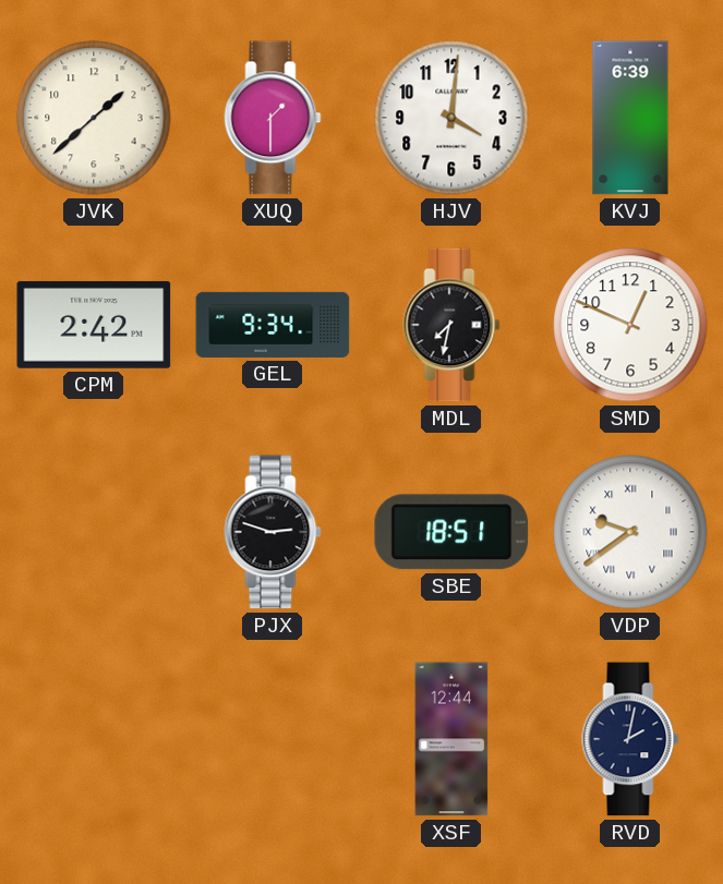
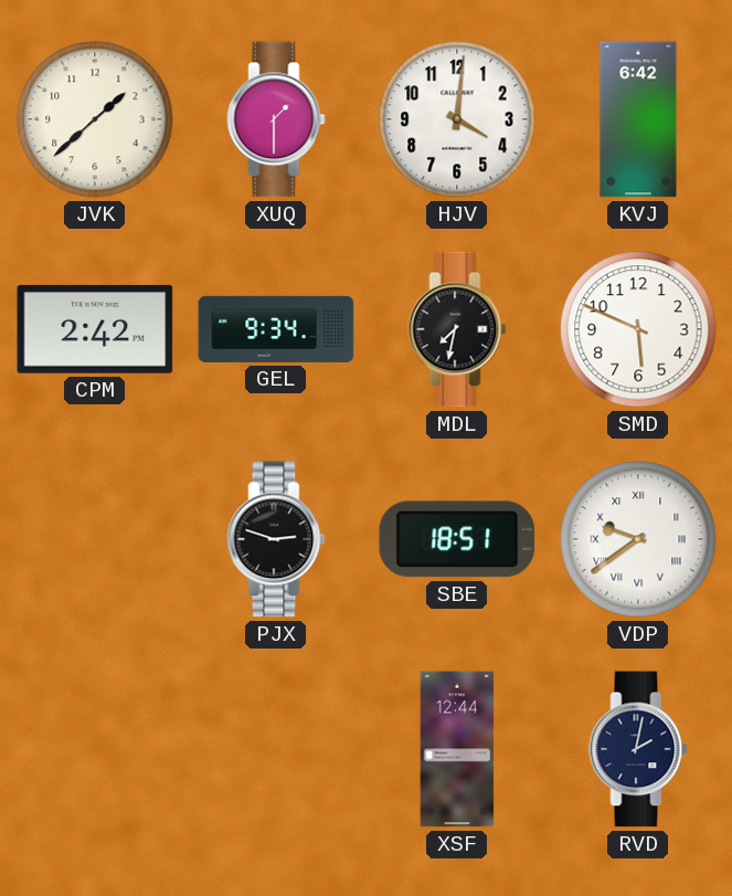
KVJ: 6:39 -> 6:42
SMD: 12:49 -> 5:49
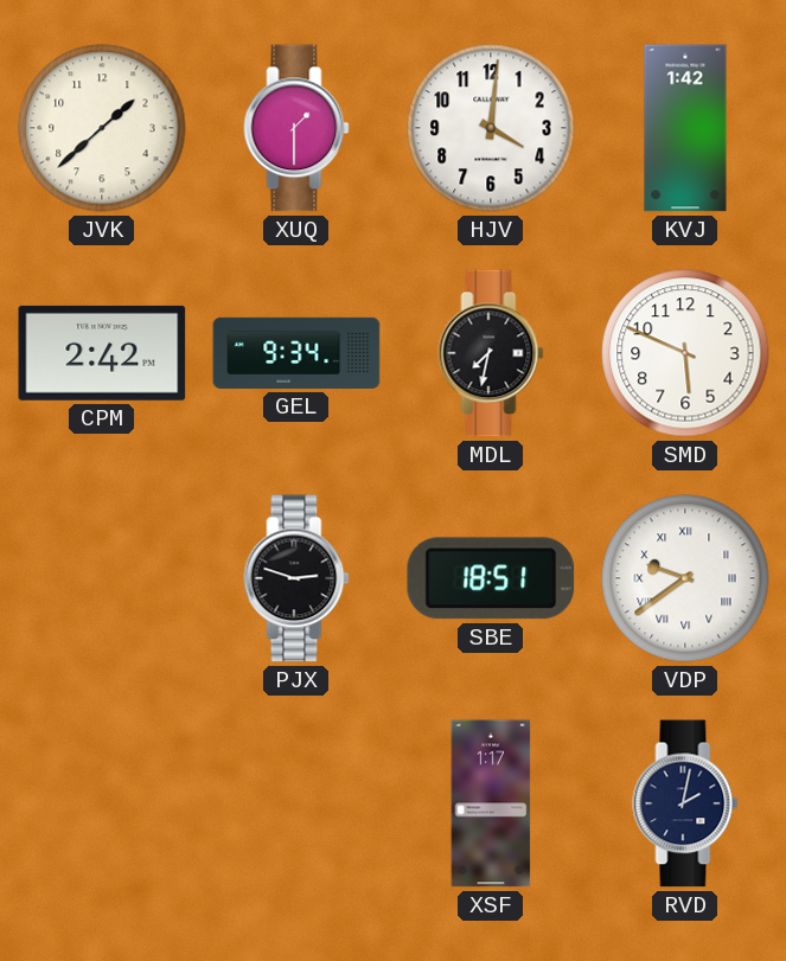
KVJ: 6:42 -> 1:42
XSF: 12:44 -> 1:17
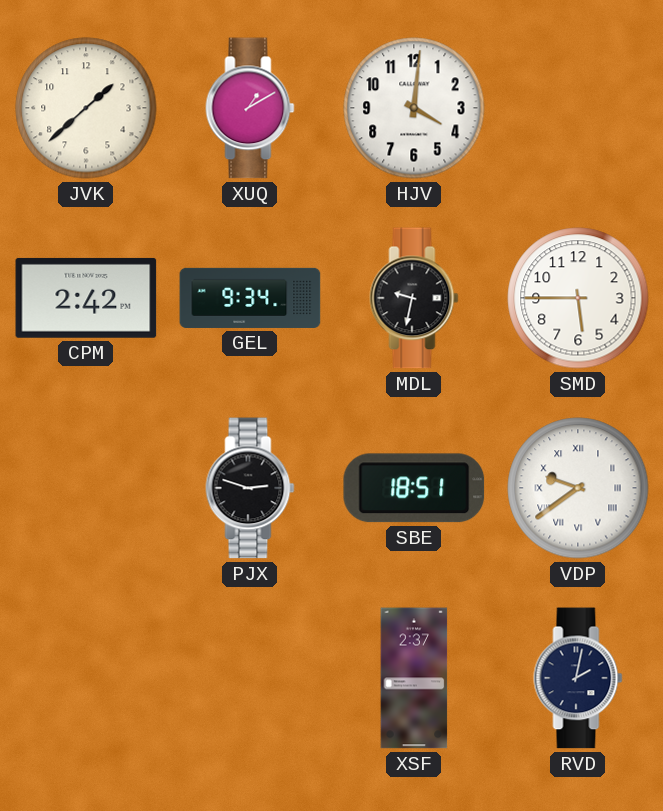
XUQ: 1:30 -> 1:10
KVJ: 1:42 -> none
MDL: 7:32 -> 9:32
SMD: 5:49 -> 5:45
XSF: 1:17 -> 2:37
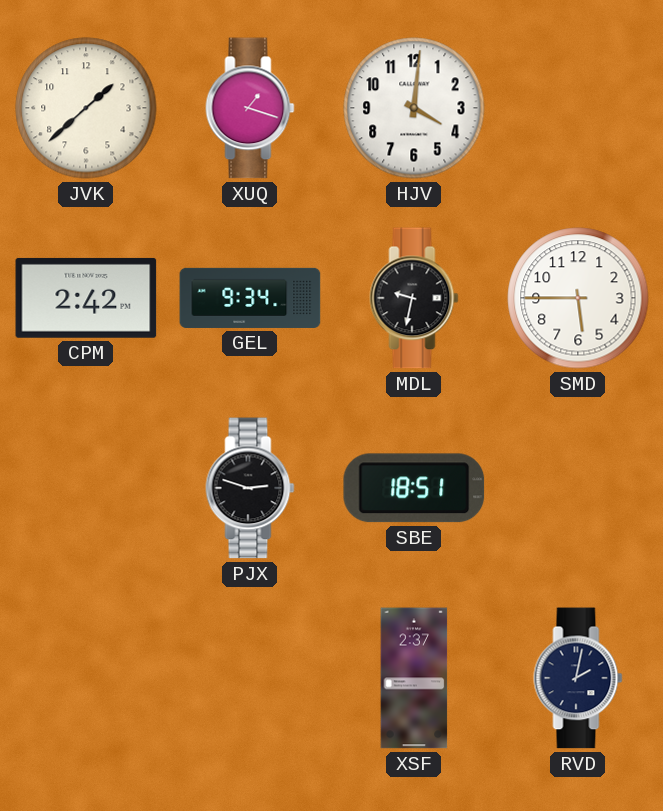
XUQ: 1:10 -> 1:18
VDP: 9:39 -> none
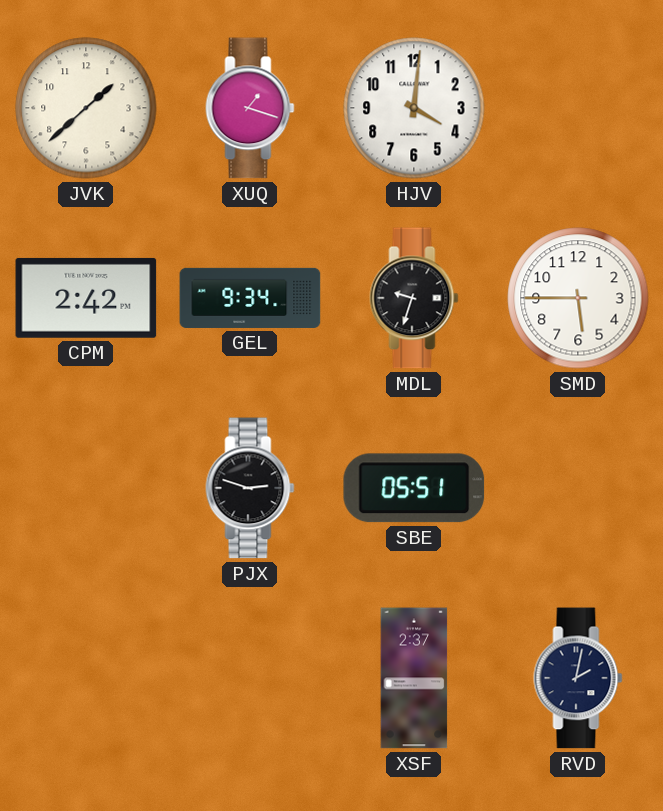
MDL: 9:32 -> 9:33
SBE: 18:51 -> 05:51
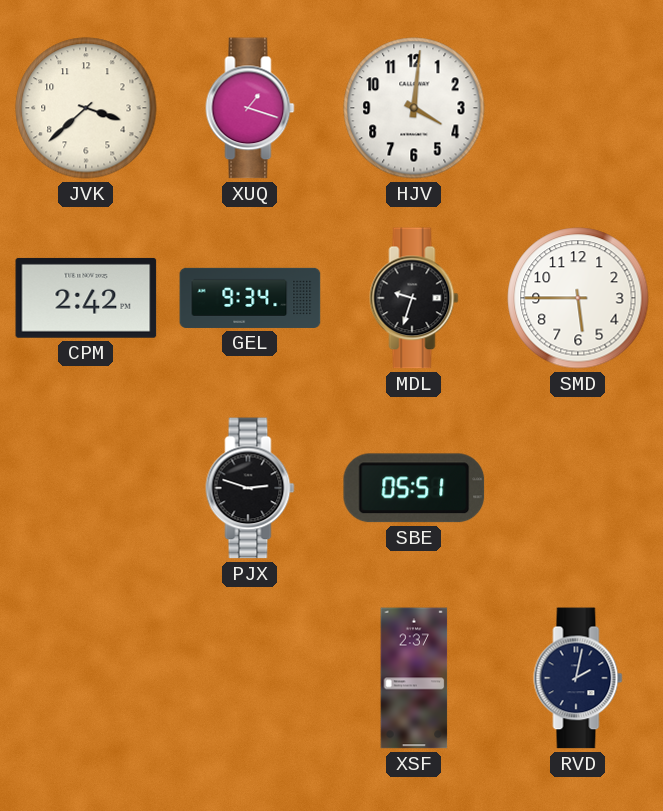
JVK: 1:38 -> 3:38
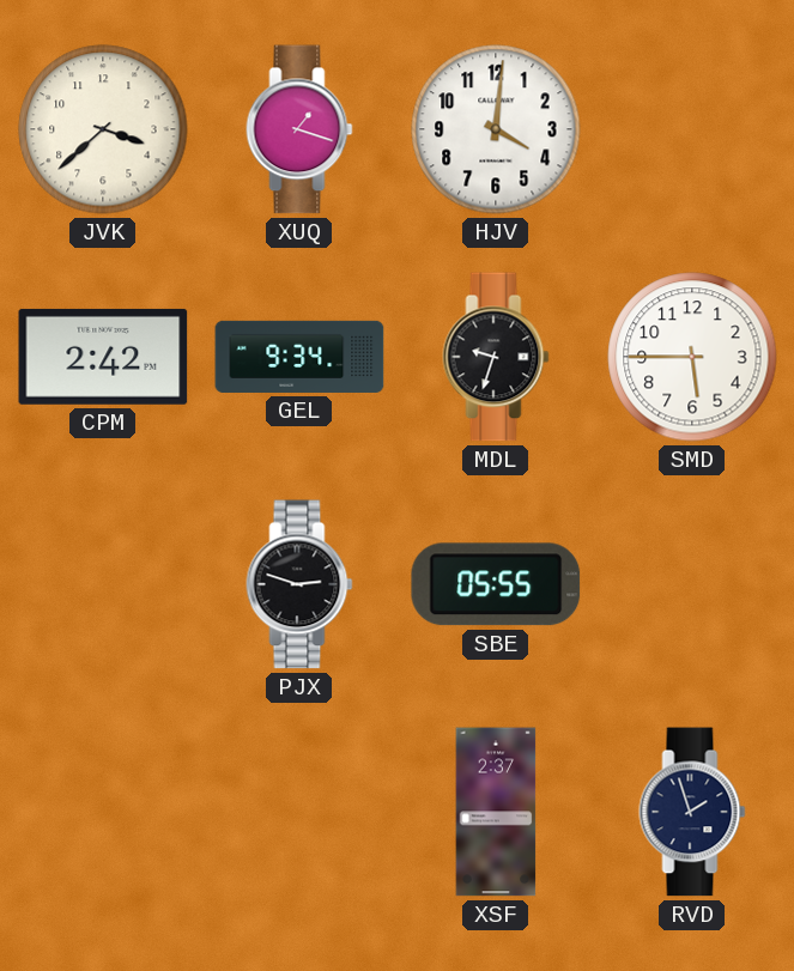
SBE: 05:51 -> 05:55
RVD: 2:02 -> 1:57
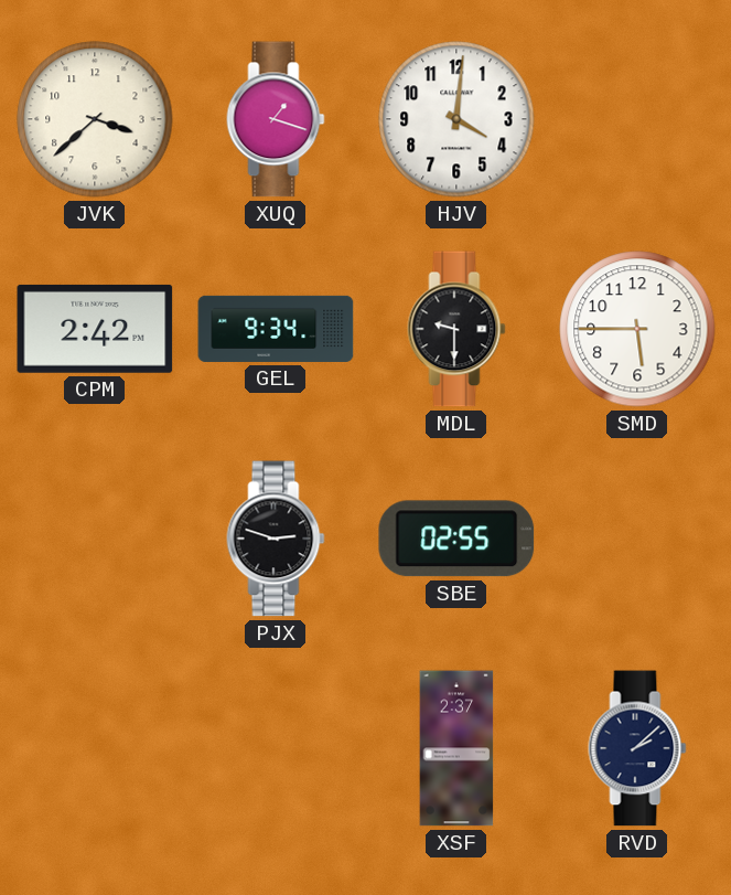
MDL: 9:33 -> 9:30
SBE: 05:55 -> 02:55
RVD: 1:57 -> 2:08
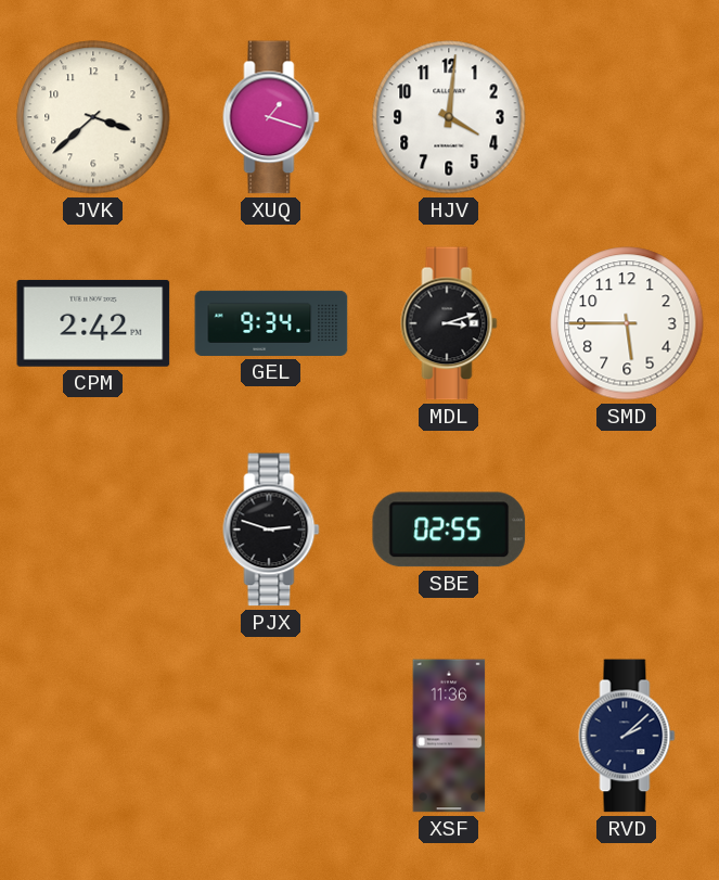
MDL: 9:30 -> 3:12
XSF: 2:37 -> 11:36
